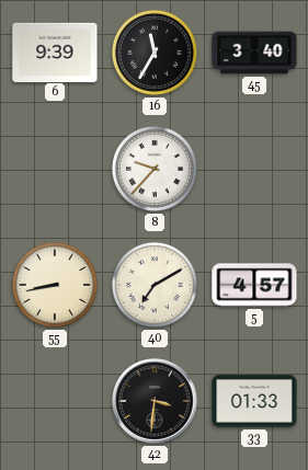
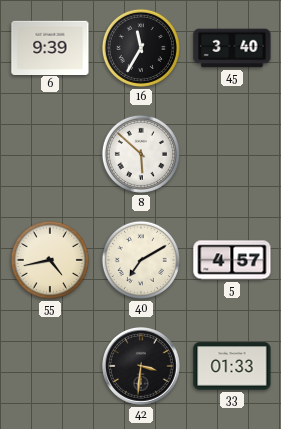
8: 9:37 -> 5:52
55: 8:43 -> 4:43
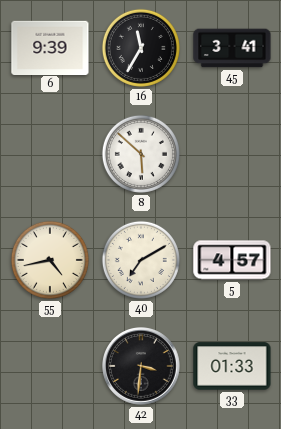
45: 3:40 -> 3:41
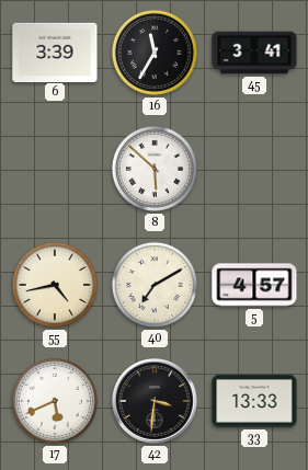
6: 9:39 -> 3:39
17: none -> 5:41
33: 01:33 -> 13:33
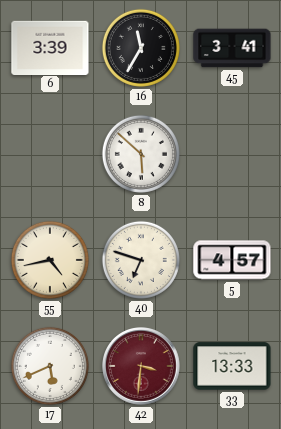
40: 7:10 -> 6:48
42 dial: black -> burgundy
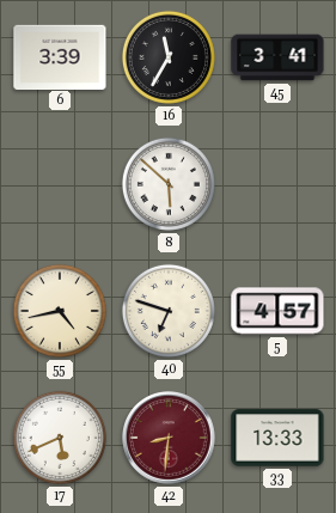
42: 3:31 -> 8:31
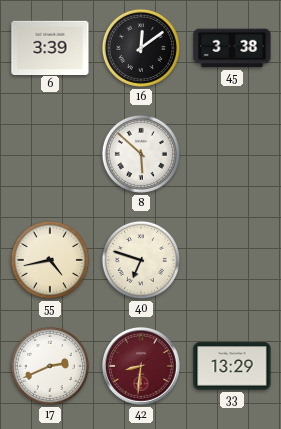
16: 11:35 -> 12:09
45: 3:41 -> 3:38
5: 4:57 -> none
17: 5:41 -> 2:41
33: 13:33 -> 13:29
